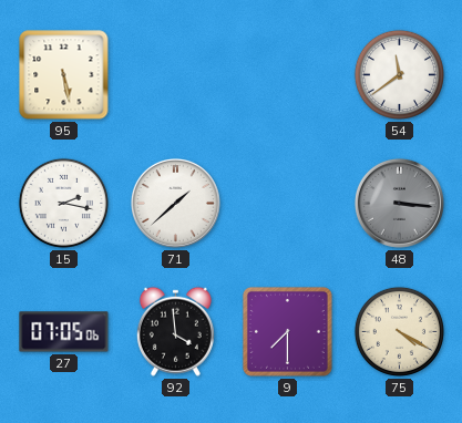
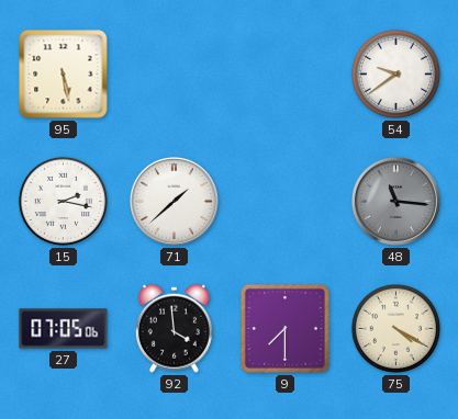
54: 11:39 -> 9:39
48: 3:16 -> 11:16
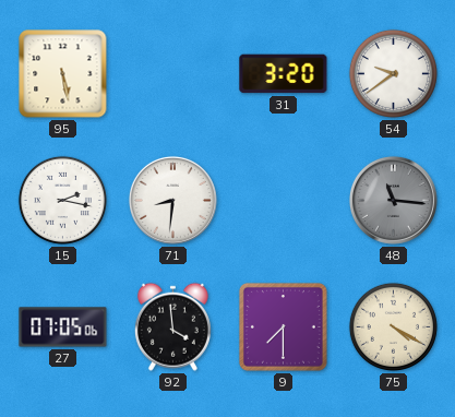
31: none -> 3:20
71: 1:38 -> 8:31
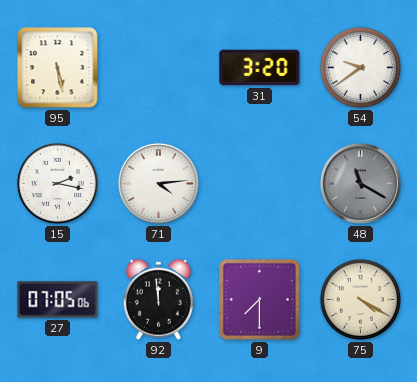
71: 8:31 -> 4:14
48: 11:16 -> 11:20
92: 3:59 -> 11:59
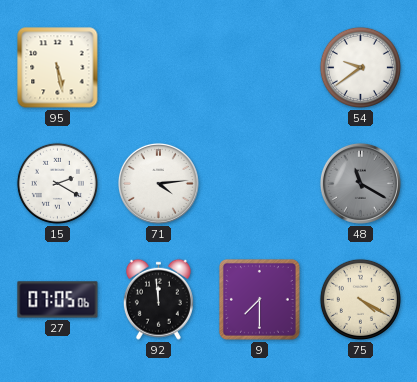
31: 3:20 -> none
15: 2:17 -> 2:20
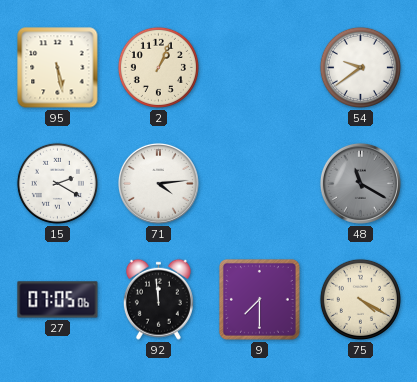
2: none -> 1:04
